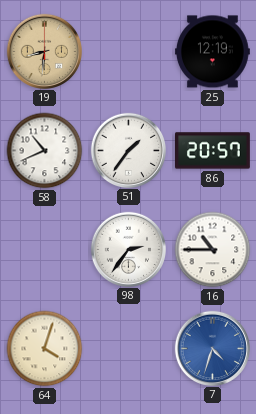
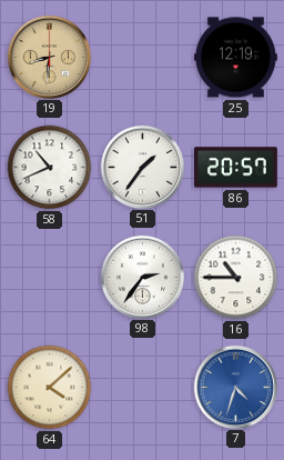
64: 4:03 -> 4:08
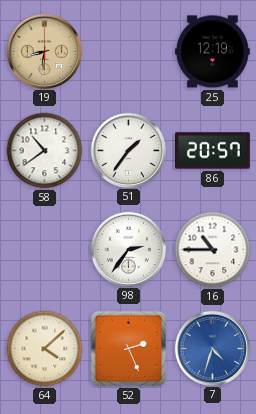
58: 10:41 -> 10:39
52: none -> 2:26
